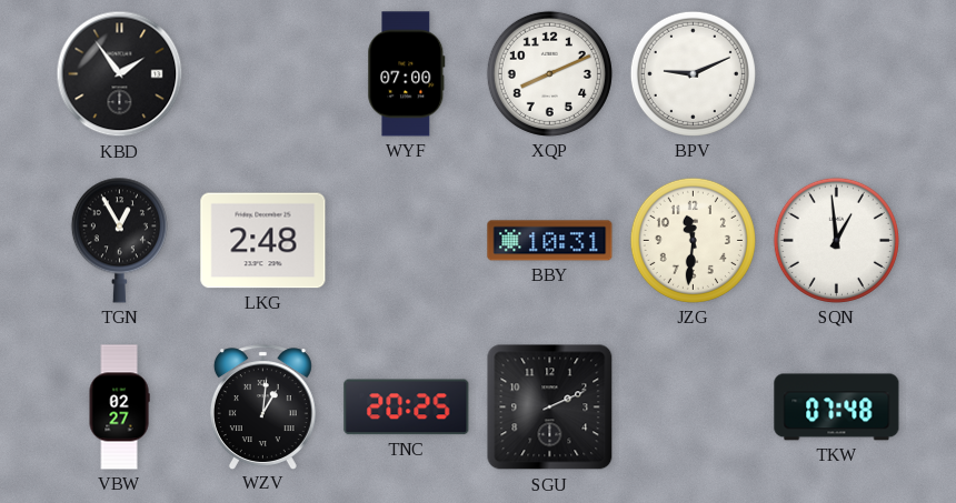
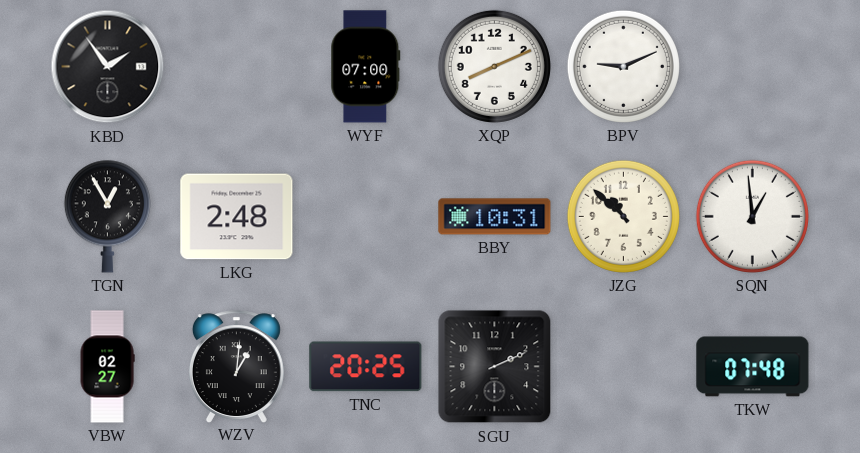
JZG: 11:31 -> 10:52
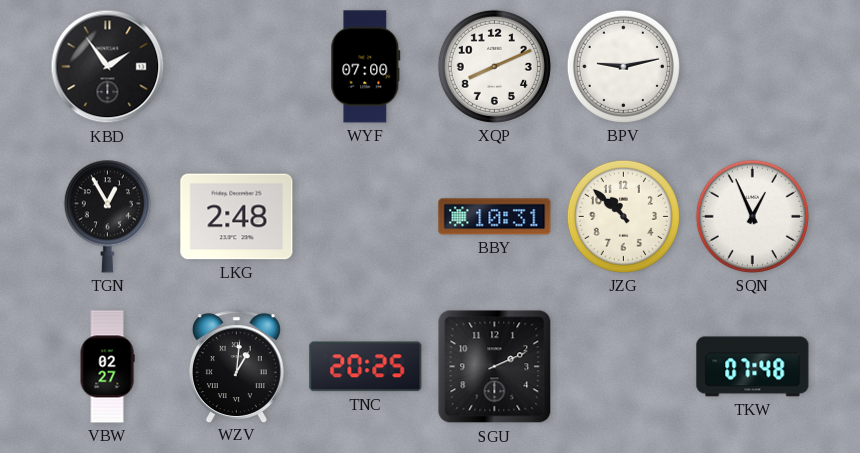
BPV: 9:11 -> 9:13
SQN: 12:59 -> 12:56
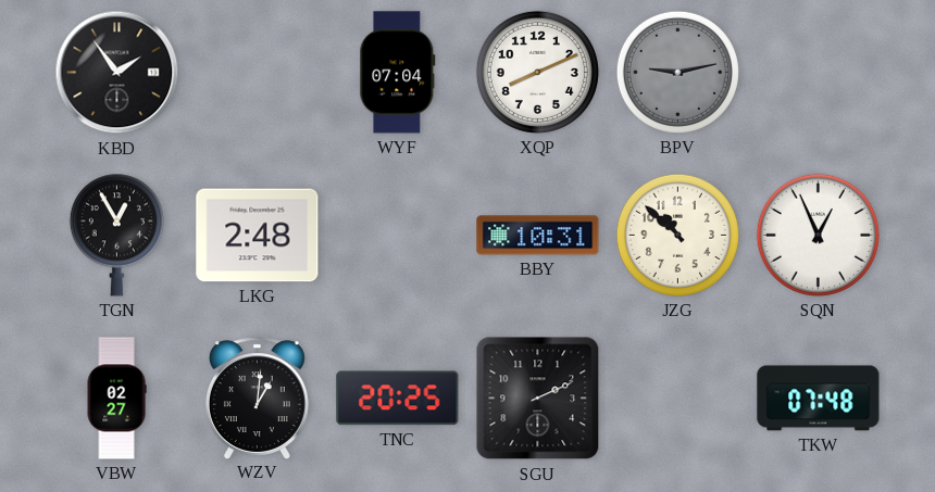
WYF: 07:00 -> 07:04
BPV dial: white -> grey
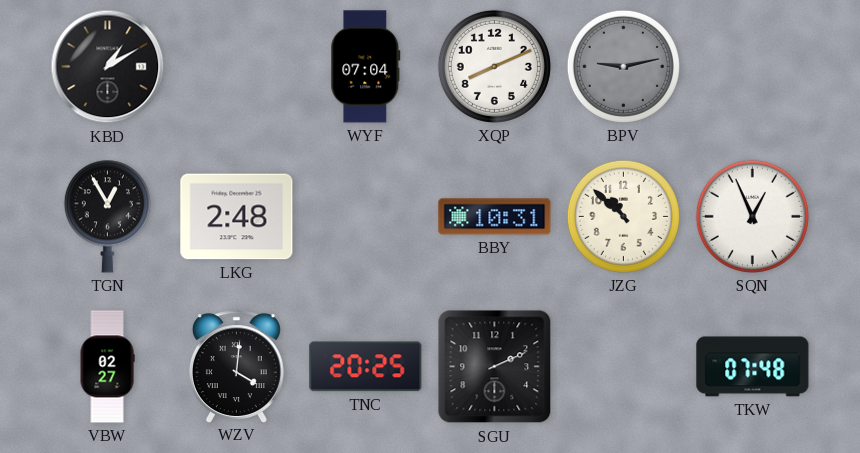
KBD: 1:54 -> 1:10
WZV: 1:01 -> 4:01
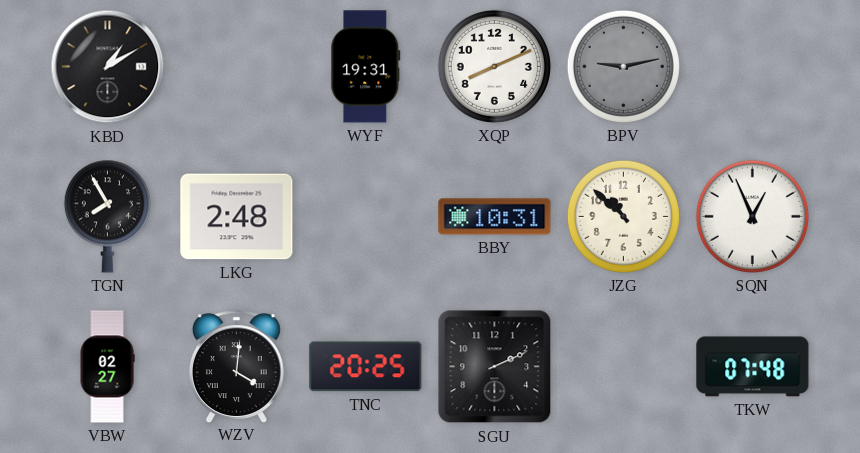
WYF: 07:04 -> 19:31
TGN: 12:55 -> 7:55
